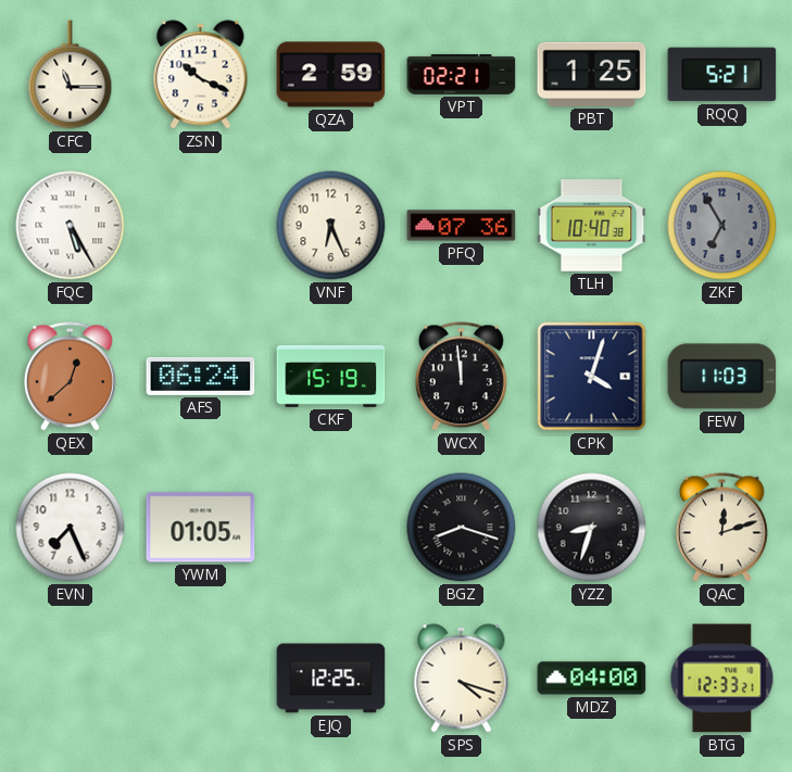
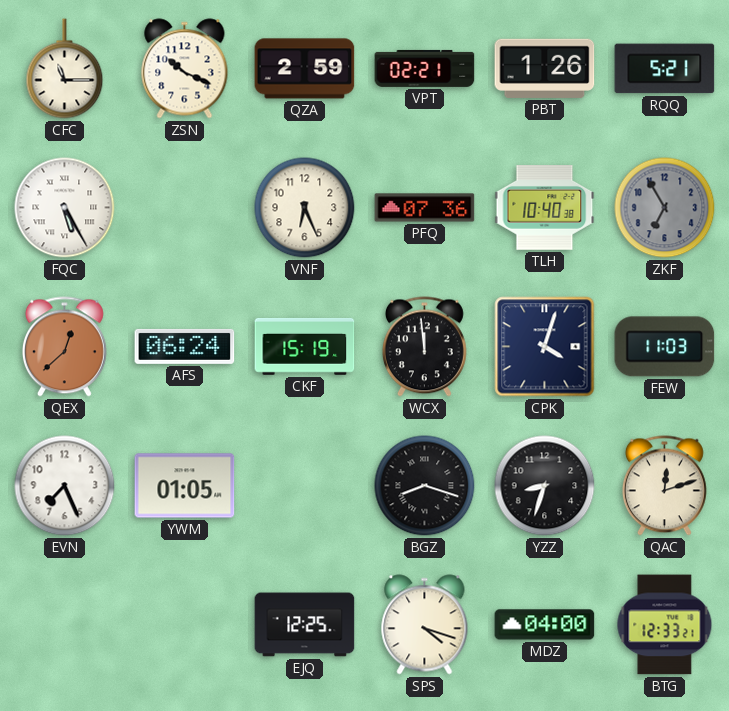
PBT: 1:25 -> 1:26
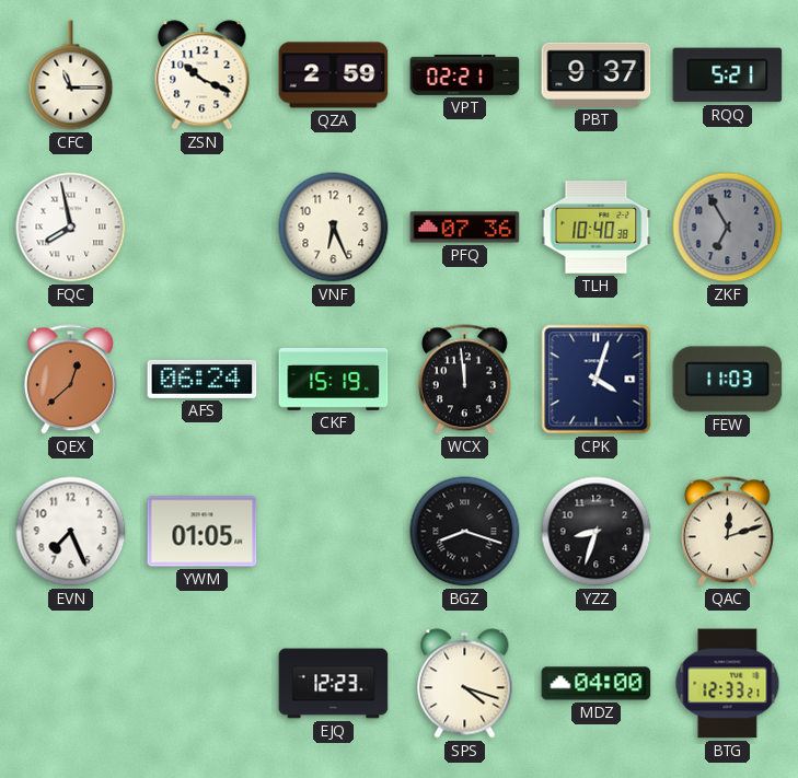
PBT: 1:26 -> 9:37
FQC: 5:25 -> 7:58
EJQ: 12:25 -> 12:23
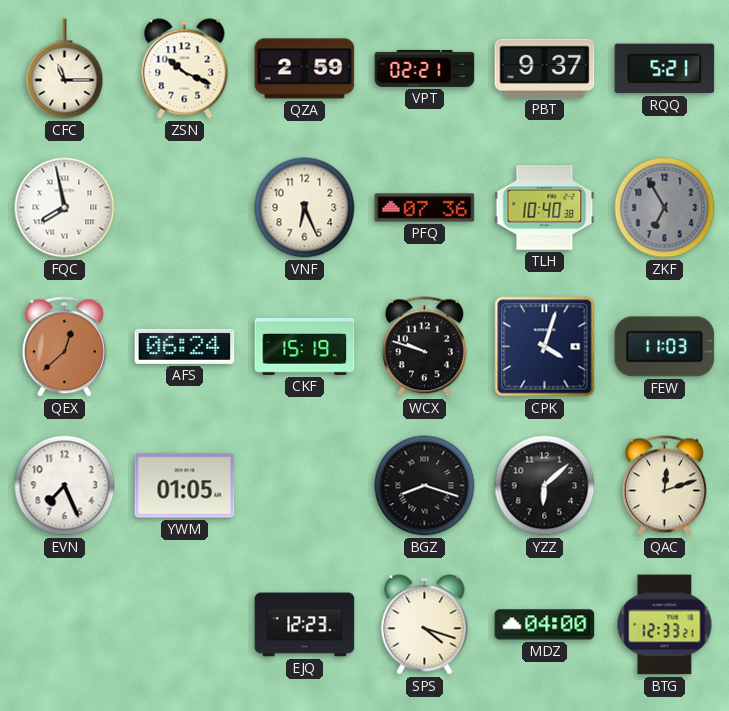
WCX: 11:59 -> 9:48
YZZ: 8:33 -> 6:08
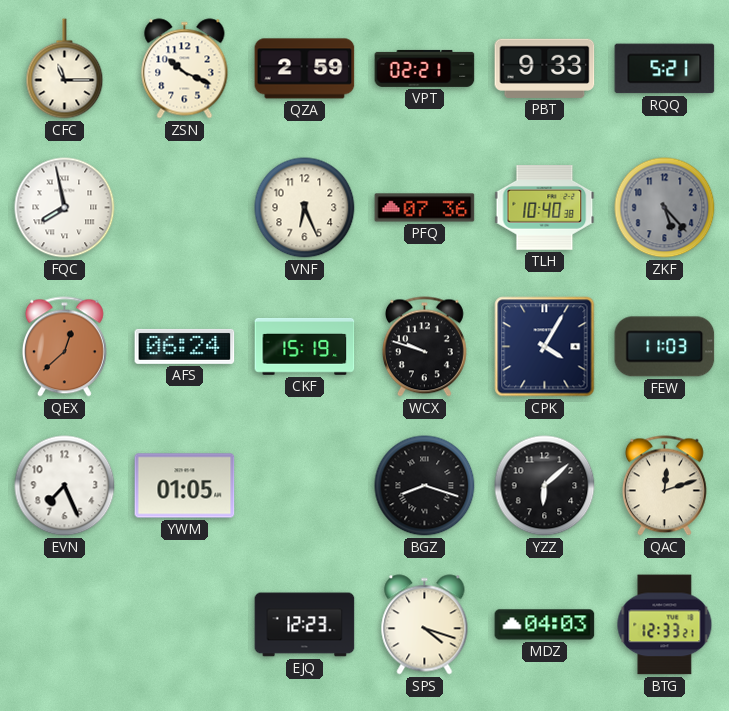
PBT: 9:37 -> 9:33
ZKF: 6:55 -> 5:23
CPK: 4:03 -> 4:05
MDZ: 04:00 -> 04:03
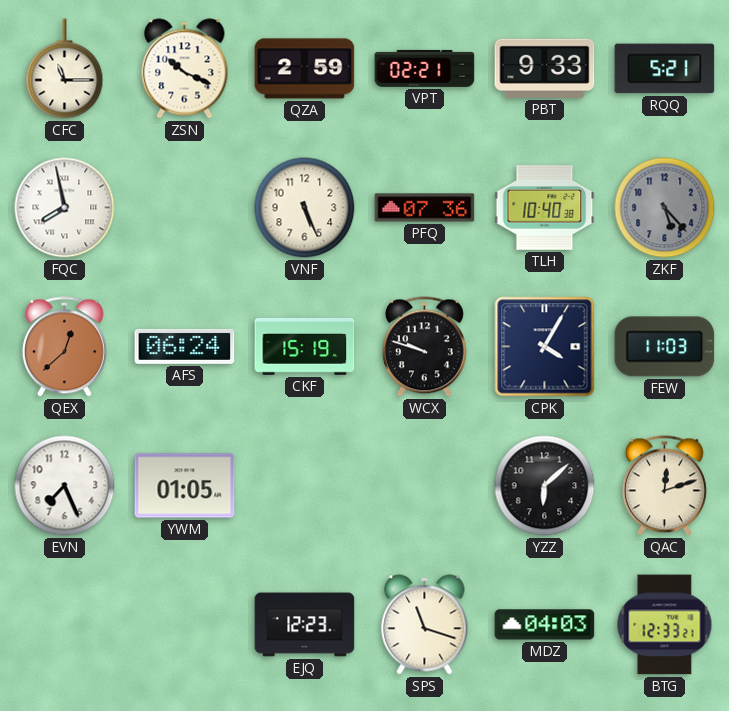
VNF: 6:26 -> 5:26
BGZ: 8:18 -> none
SPS: 4:18 -> 11:18
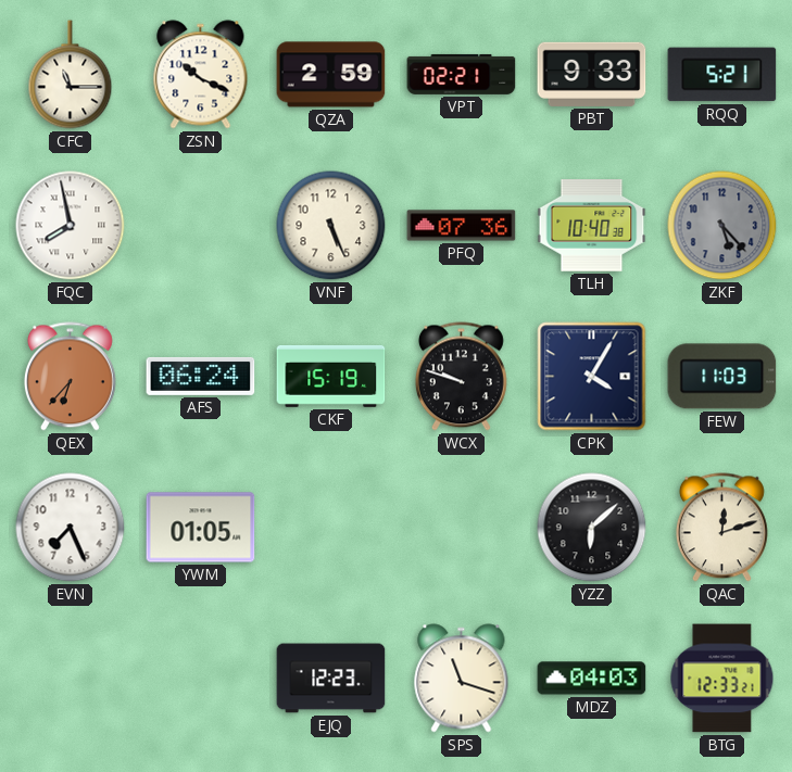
QEX: 12:38 -> 6:37
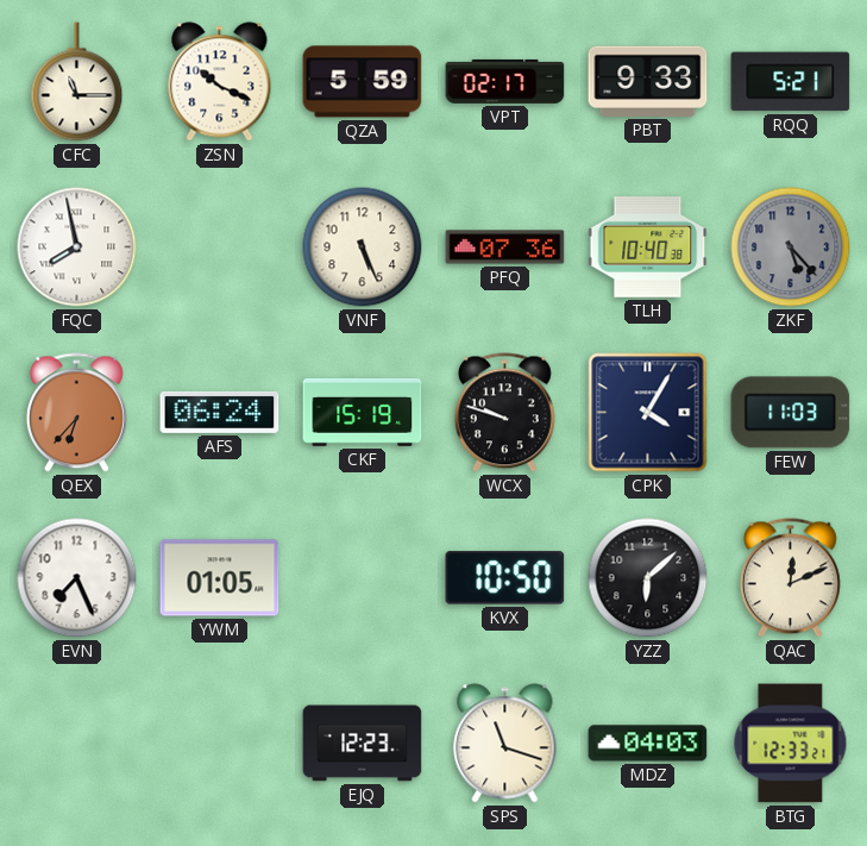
QZA: 2:59 -> 5:59
VPT: 02:21 -> 02:17
KVX: none -> 10:50
QAC: 12:12 -> 12:11
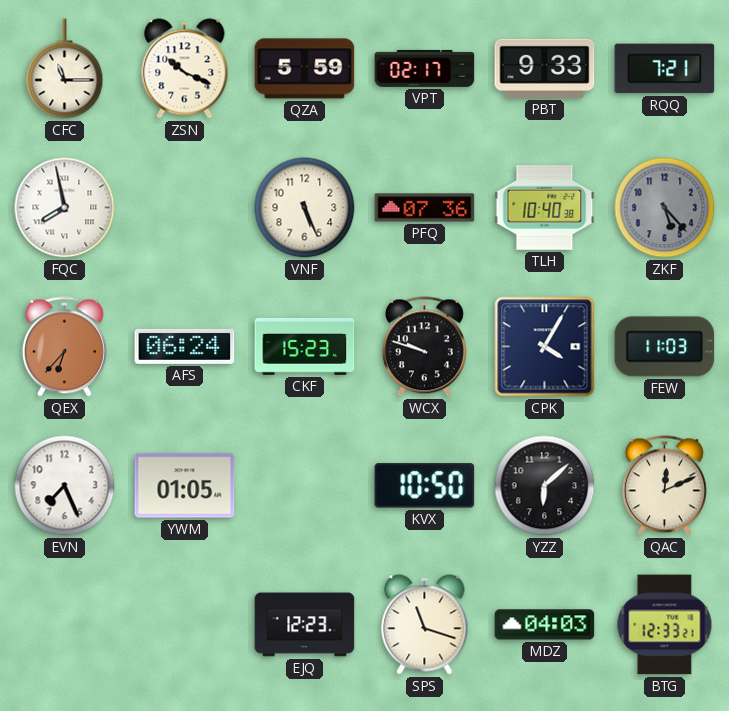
RQQ: 5:21 -> 7:21
CKF: 15:19 -> 15:23
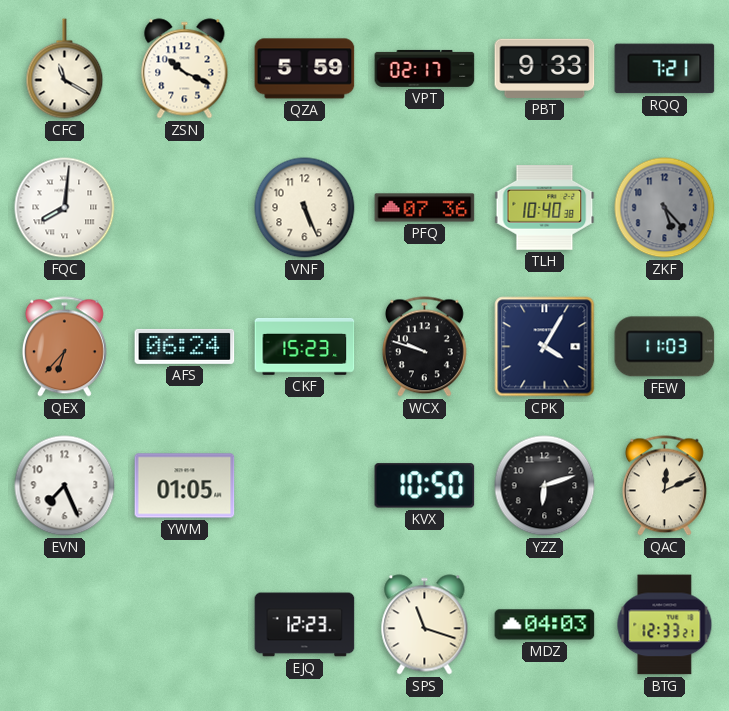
CFC: 11:15 -> 11:20
FQC: 7:58 -> 8:01
YZZ: 6:08 -> 6:12
